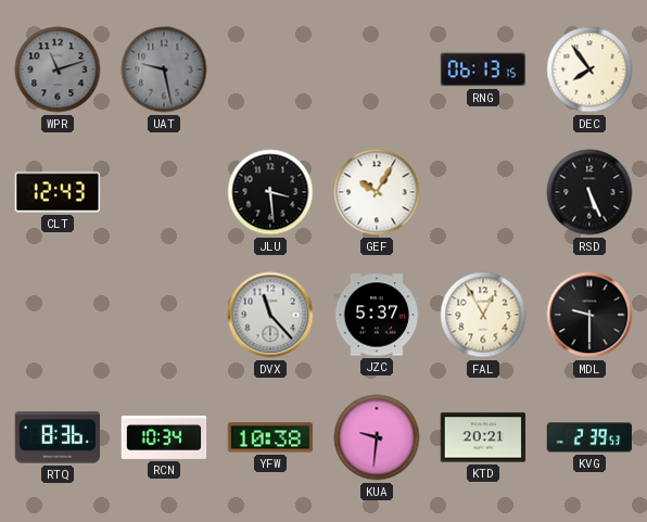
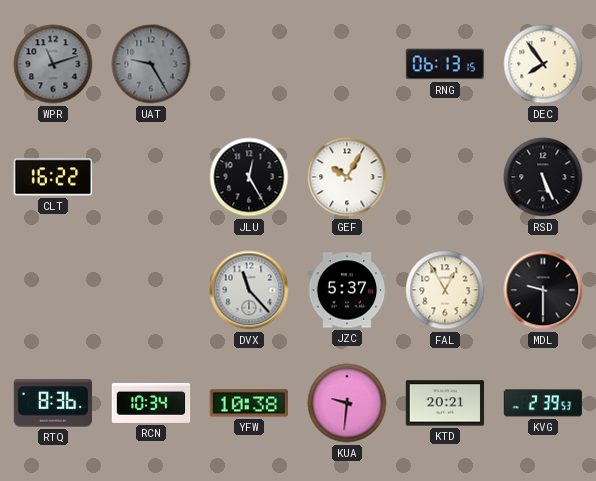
UAT: 9:28 -> 9:25
CLT: 12:43 -> 16:22
JLU: 3:29 -> 12:25
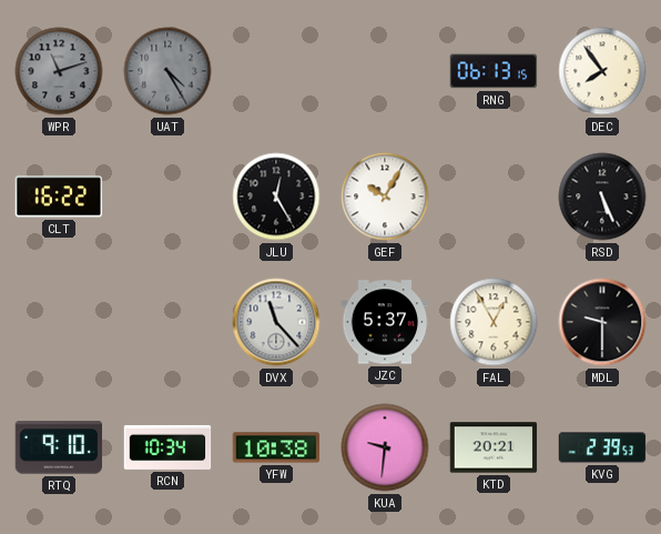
UAT: 9:25 -> 4:25
RTQ: 8:36 -> 9:10
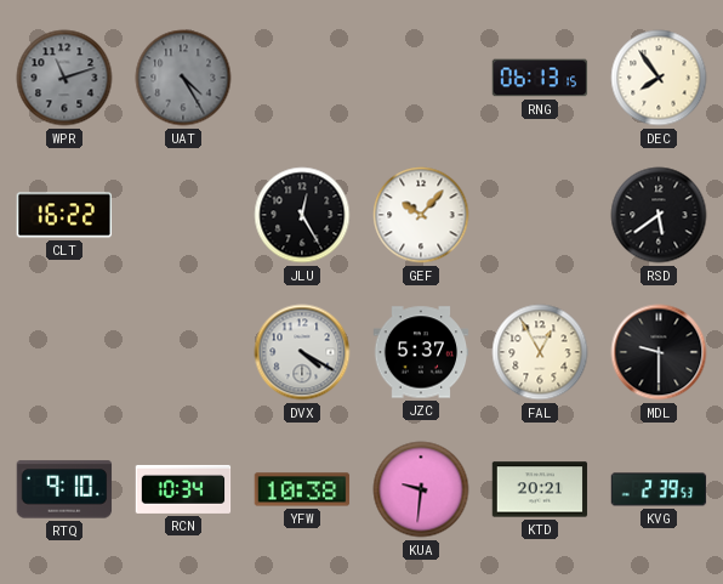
GEF: 10:05 -> 10:07
RSD: 5:26 -> 5:39
DVX: 11:23 -> 4:20
